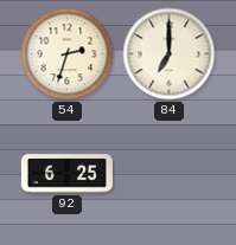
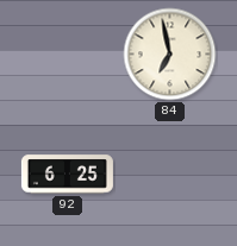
54: 2:33 -> none
84: 7:00 -> 6:58
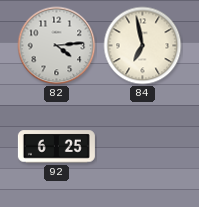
82: none -> 4:14
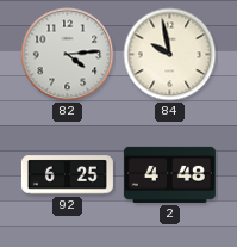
84: 6:58 -> 9:58
2: none -> 4:48
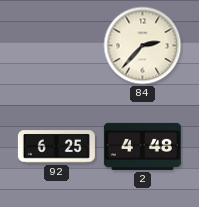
82: 4:14 -> none
84: 9:58 -> 2:37
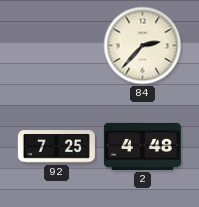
92: 6:25 -> 7:25
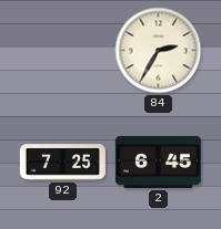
84: 2:37 -> 2:35
2: 4:48 -> 6:45
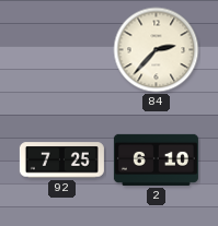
84: 2:35 -> 2:37
2: 6:45 -> 6:10
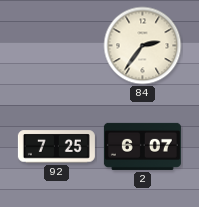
84: 2:37 -> 2:36
2: 6:10 -> 6:07
